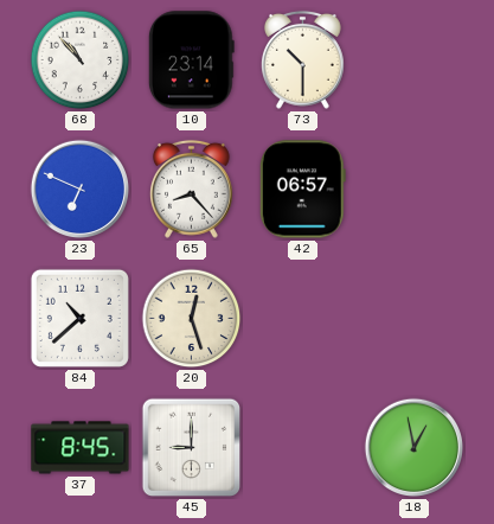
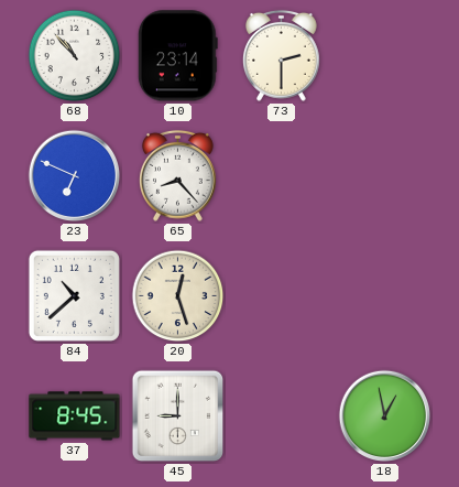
73: 10:30 -> 2:30
42: 06:57 -> none
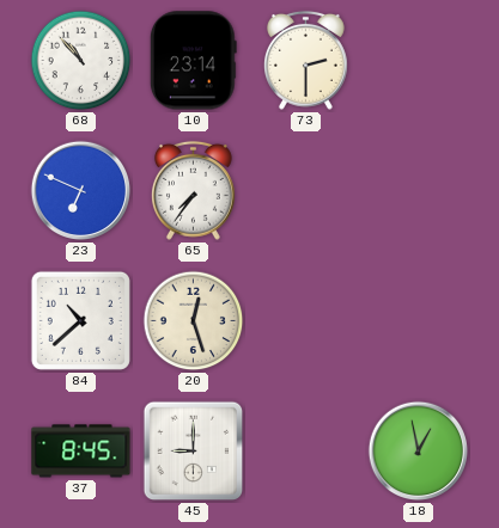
65: 8:23 -> 7:36
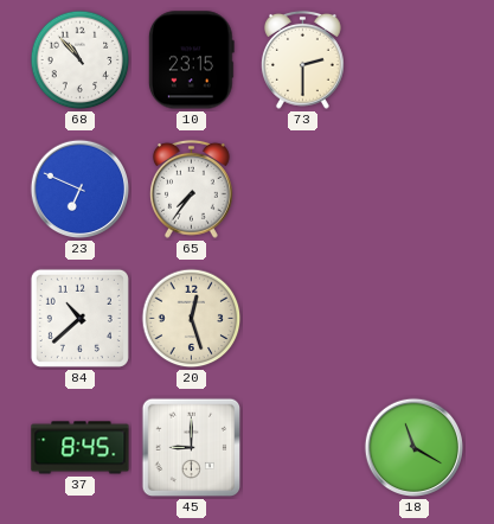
10: 23:14 -> 23:15
18: 12:58 -> 11:20
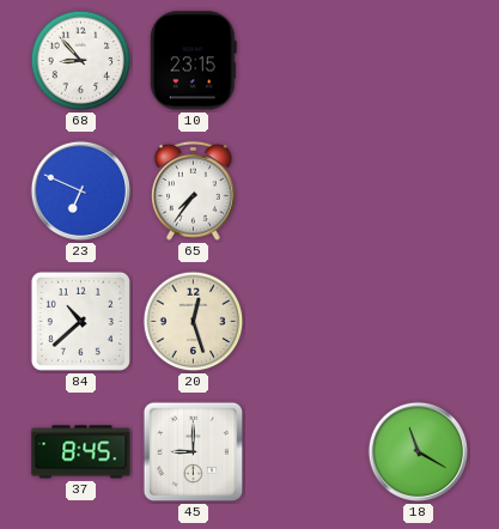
68: 10:53 -> 8:53
73: 2:30 -> none
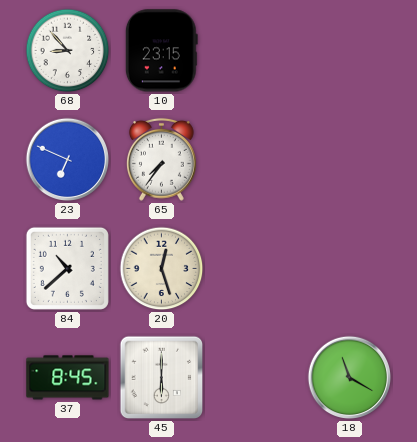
45: 9:00 -> 6:00
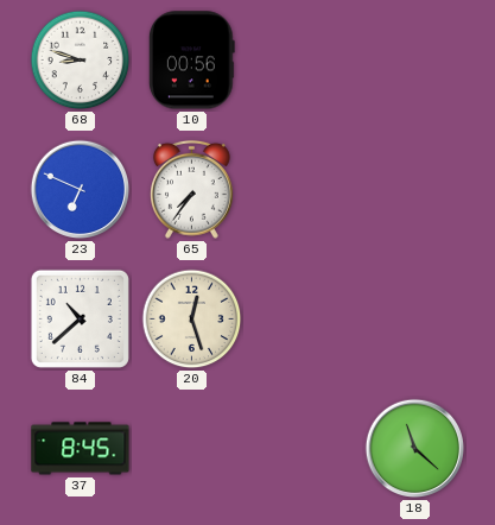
68: 8:53 -> 8:48
10: 23:15 -> 00:56
45: 6:00 -> none
18: 11:20 -> 11:22
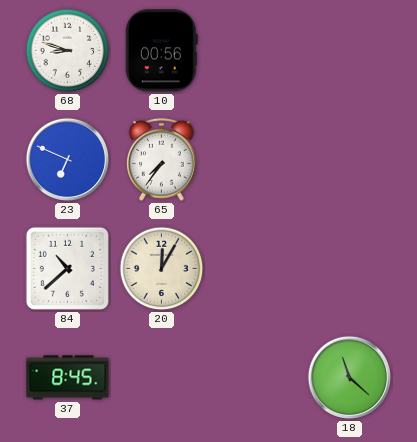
20: 12:27 -> 12:05
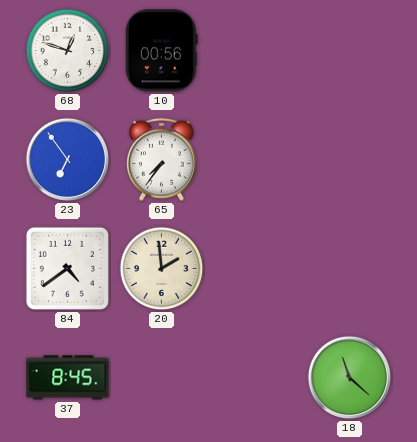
68: 8:48 -> 12:48
23: 6:49 -> 6:54
84: 10:38 -> 4:39
20: 12:05 -> 1:59
